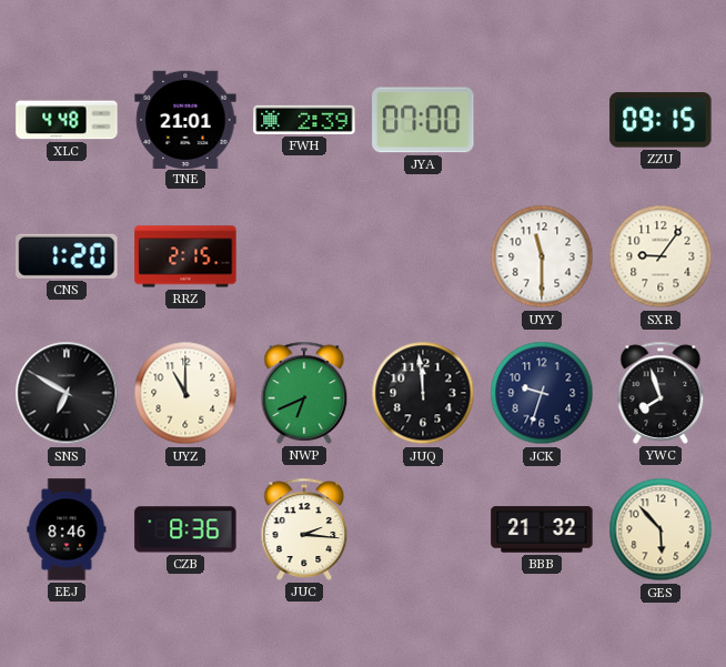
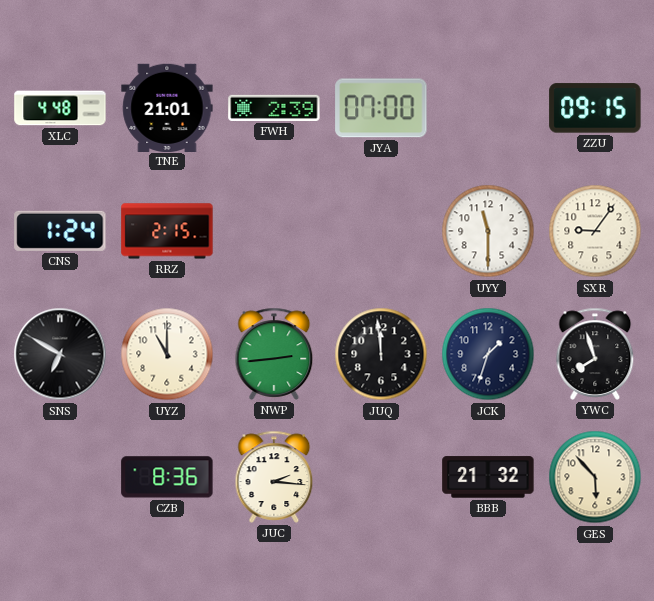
CNS: 1:20 -> 1:24
NWP: 6:41 -> 2:44
JCK: 9:33 -> 1:33
EEJ: 8:46 -> none
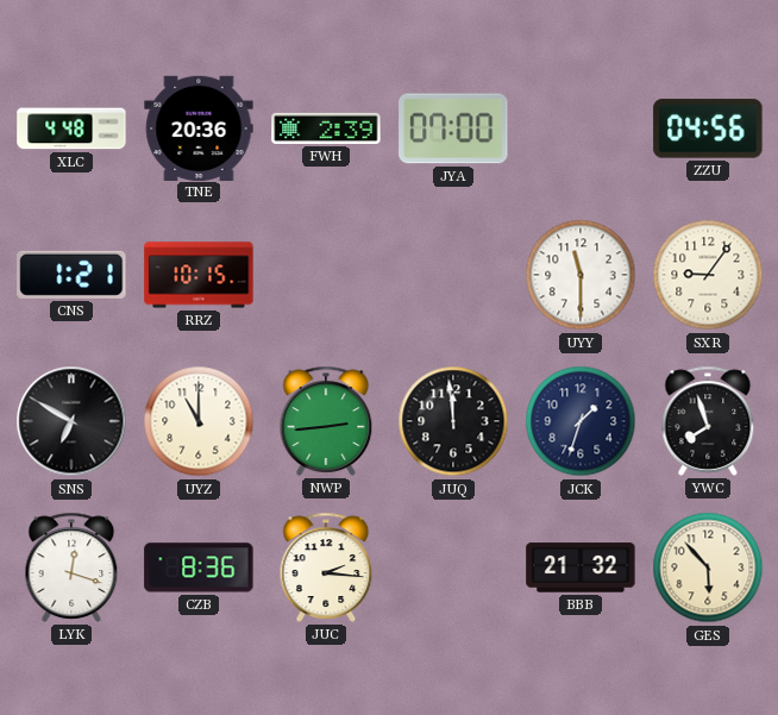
TNE: 21:01 -> 20:36
ZZU: 09:15 -> 04:56
CNS: 1:24 -> 1:21
RRZ: 2:15 -> 10:15
LYK: none -> 12:18
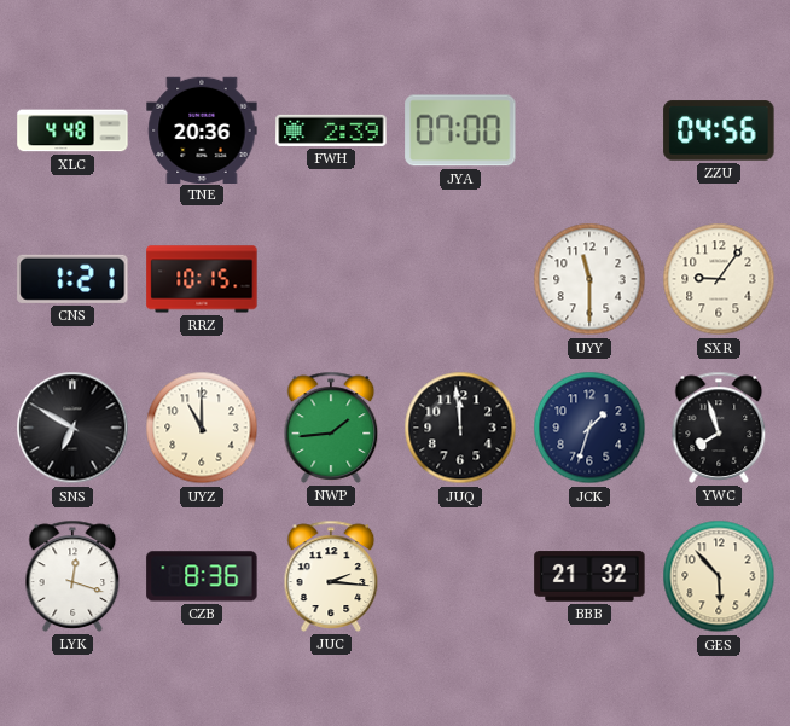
NWP: 2:44 -> 1:44
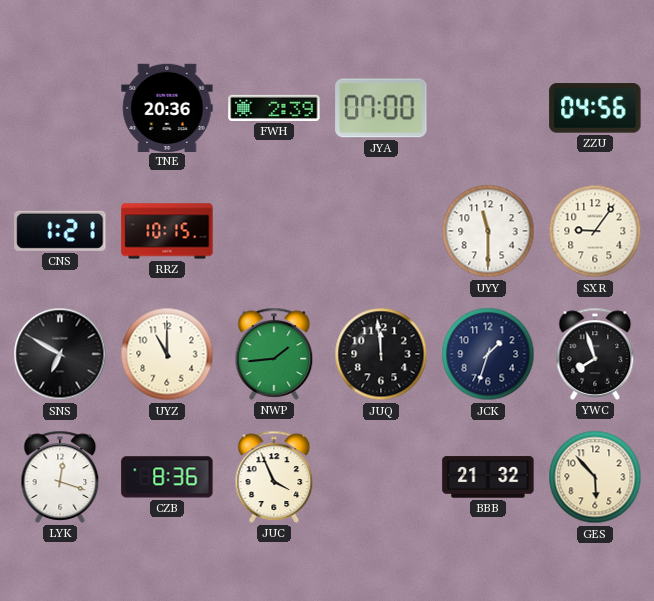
XLC: 4:48 -> none
JUC: 2:16 -> 3:56
